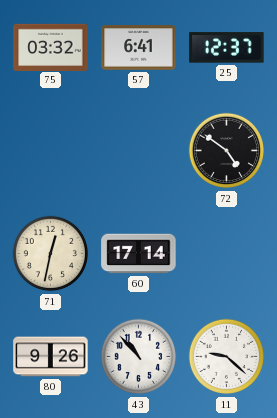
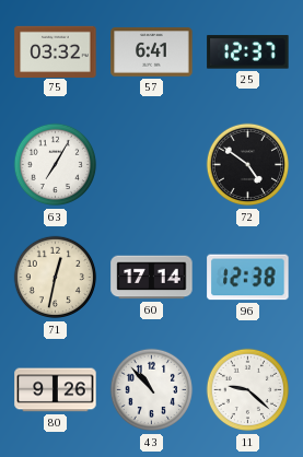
63: none -> 7:05
96: none -> 12:38
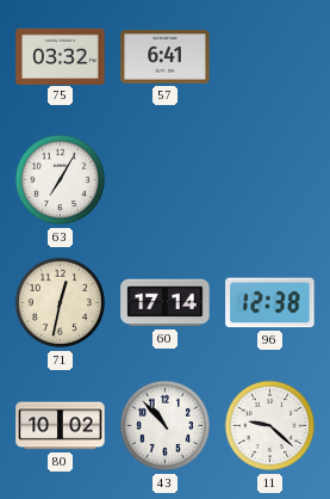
25: 12:37 -> none
72: 4:51 -> none
80: 9:26 -> 10:02
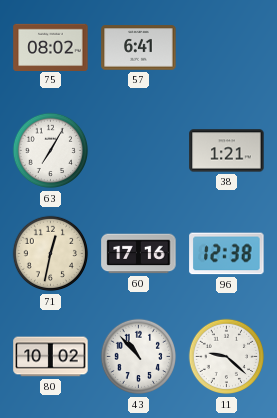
75: 03:32 -> 08:02
38: none -> 1:21
60: 17:14 -> 17:16
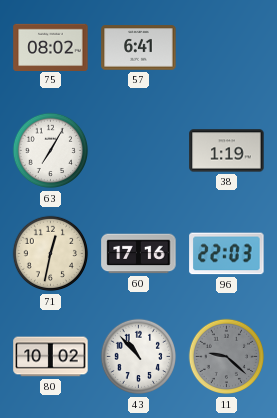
38: 1:21 -> 1:19
96: 12:38 -> 22:03
11 dial: white -> grey
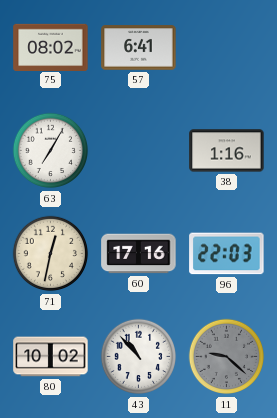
38: 1:19 -> 1:16
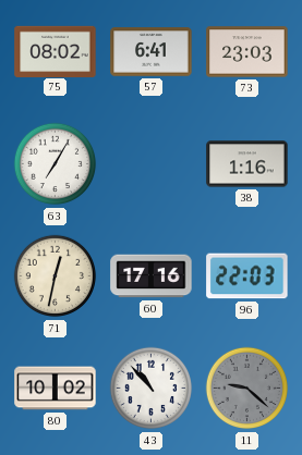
73: none -> 23:03
